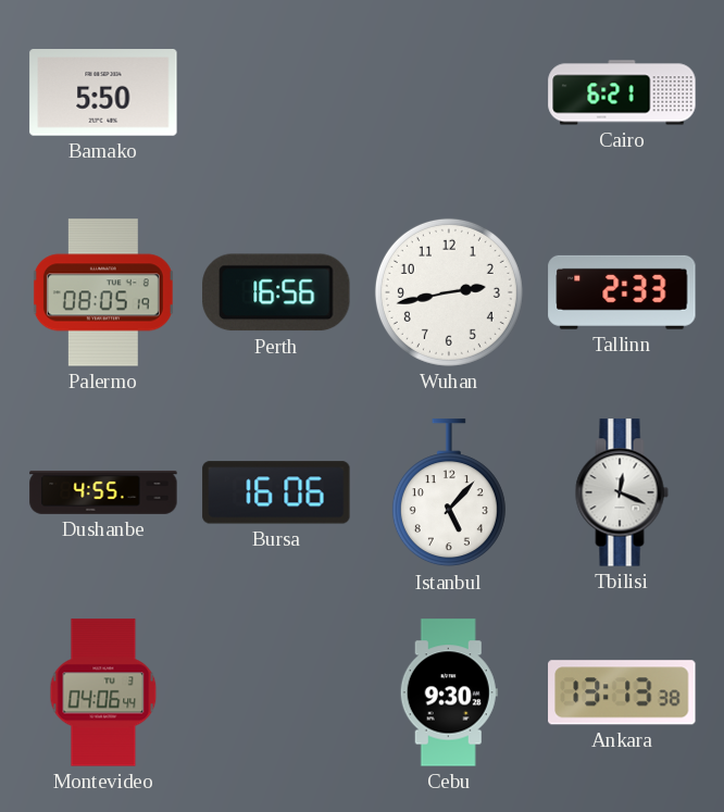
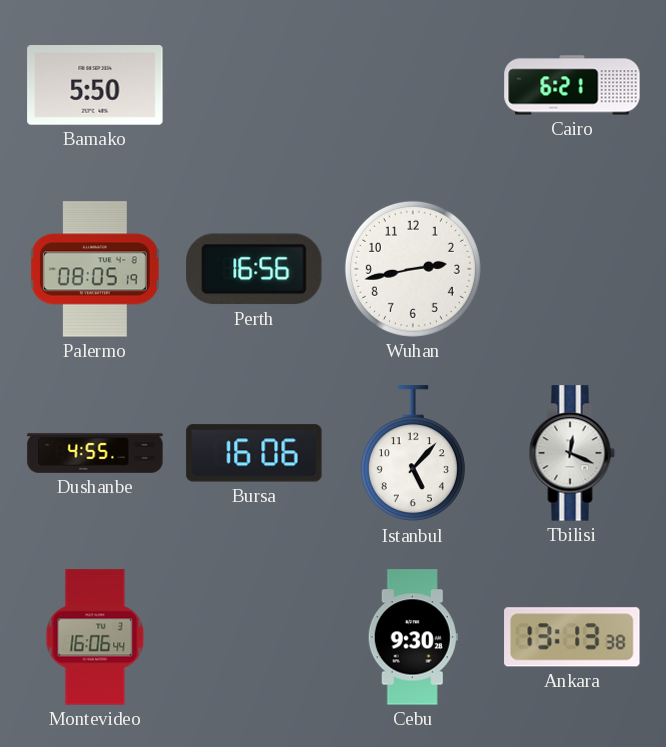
Tallinn: 2:33 -> none
Montevideo: 04:06 -> 16:06
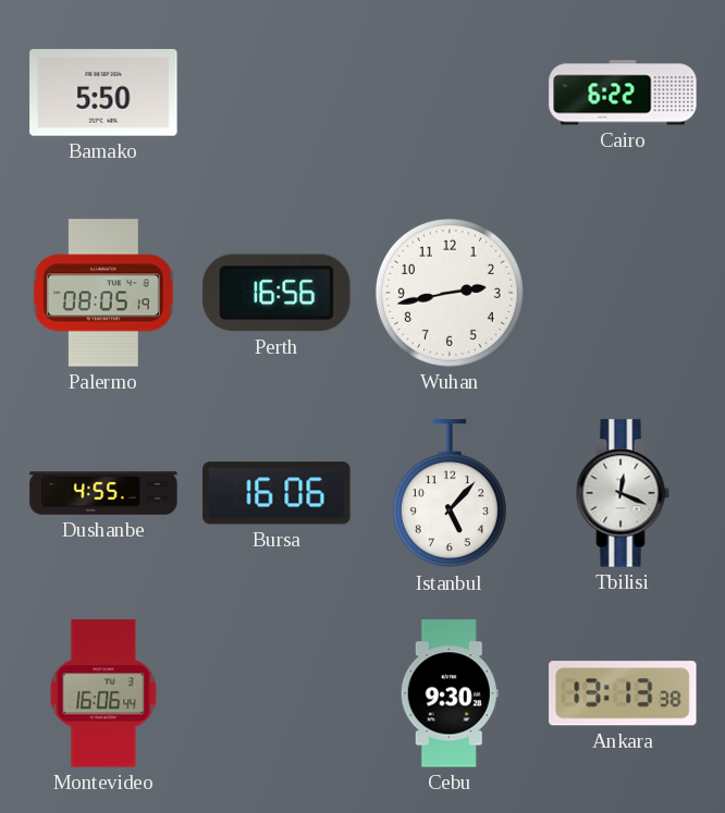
Cairo: 6:21 -> 6:22
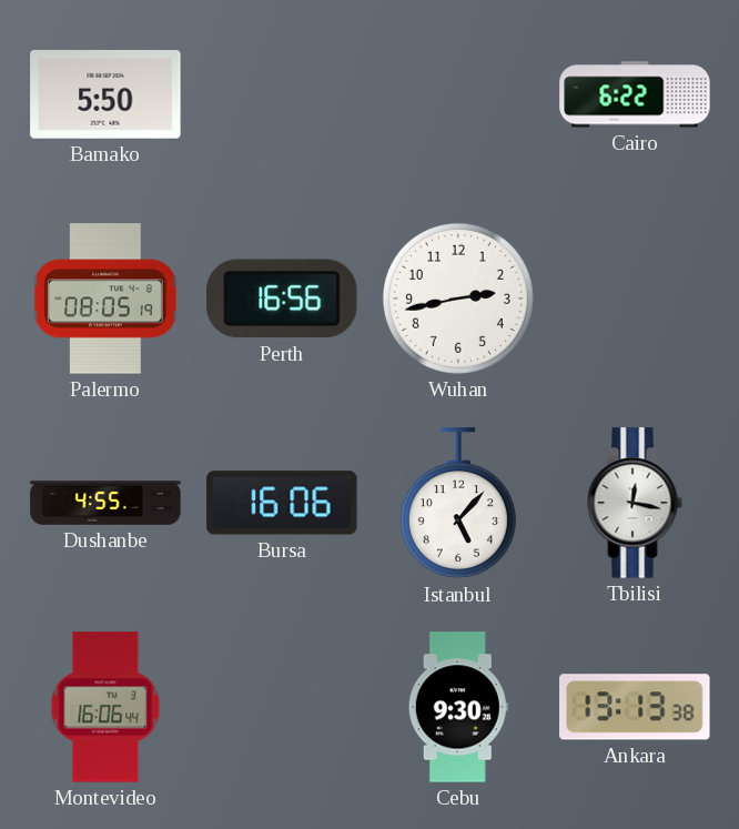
Tbilisi: 12:19 -> 12:17
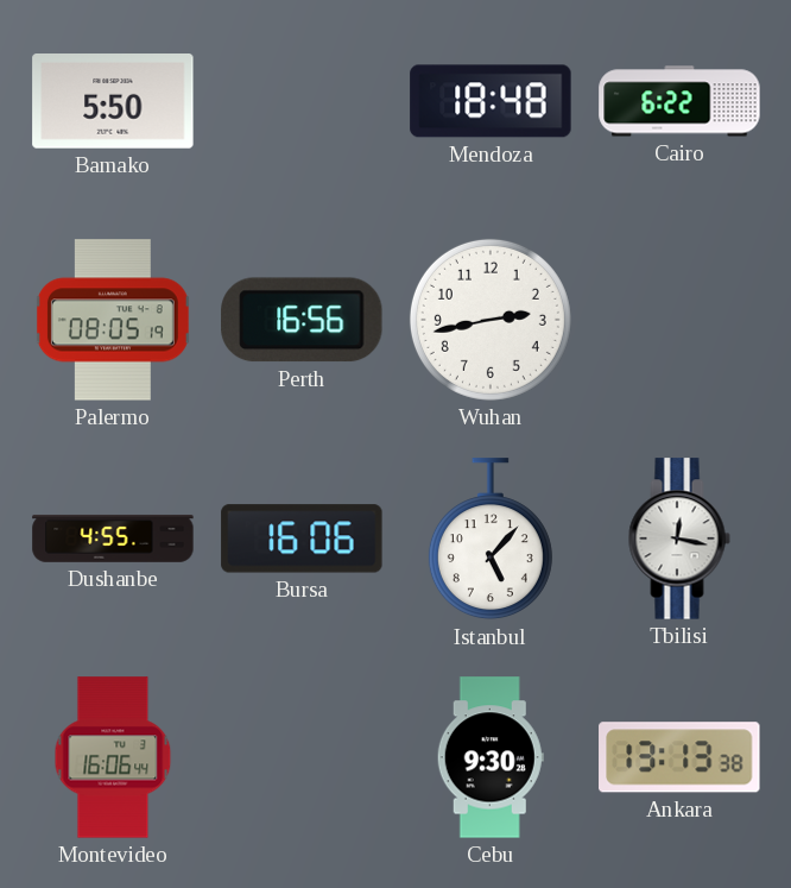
Mendoza: none -> 18:48
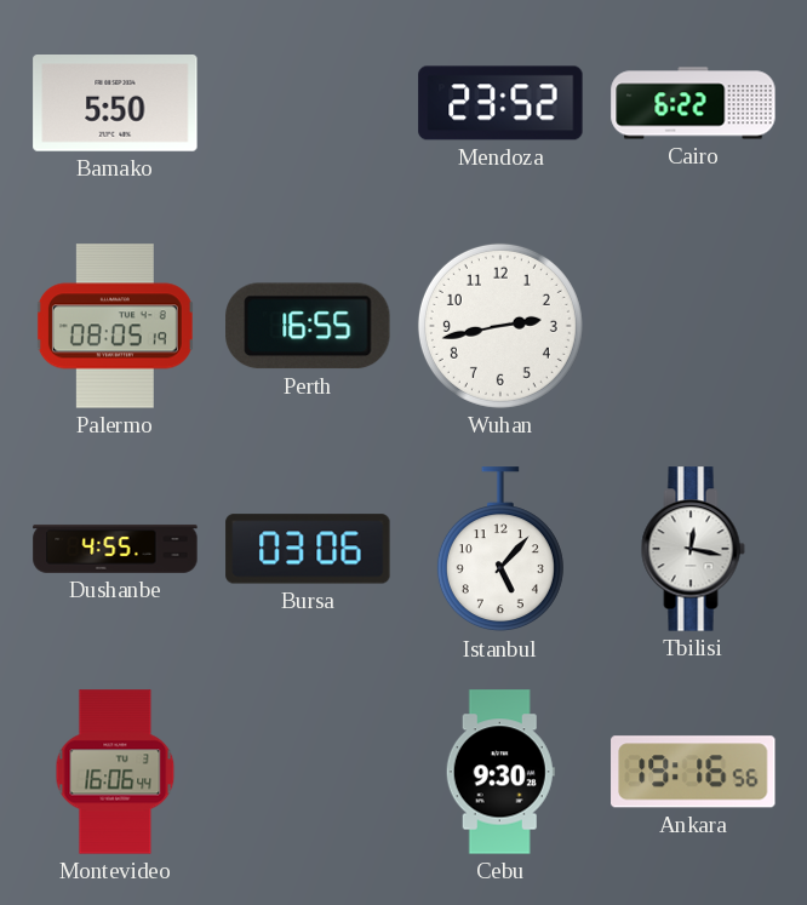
Mendoza: 18:48 -> 23:52
Perth: 16:56 -> 16:55
Bursa: 16:06 -> 03:06
Ankara: 13:13 -> 19:16
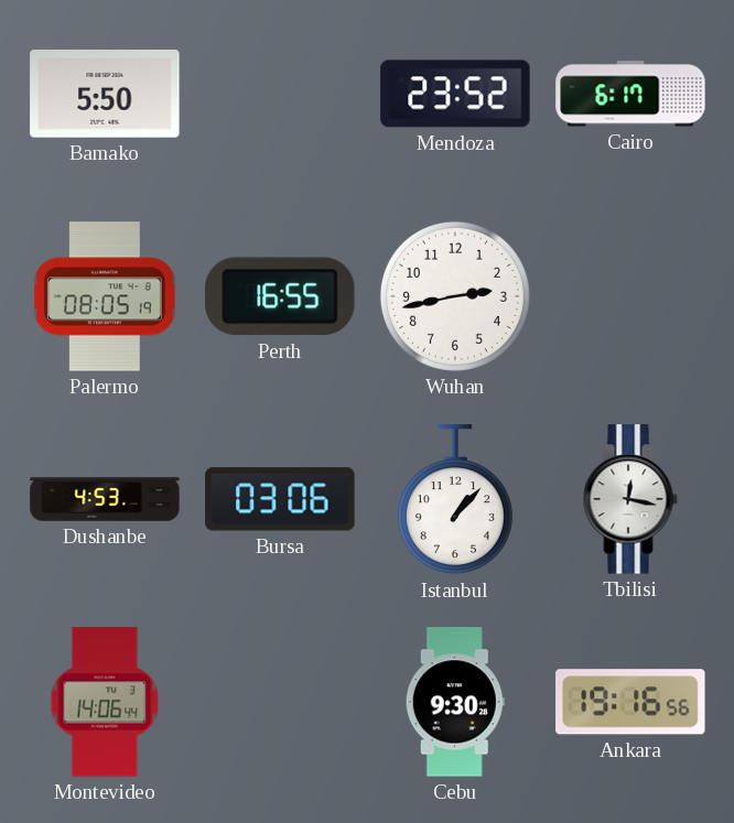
Cairo: 6:22 -> 6:17
Dushanbe: 4:55 -> 4:53
Istanbul: 5:07 -> 1:07
Montevideo: 16:06 -> 14:06
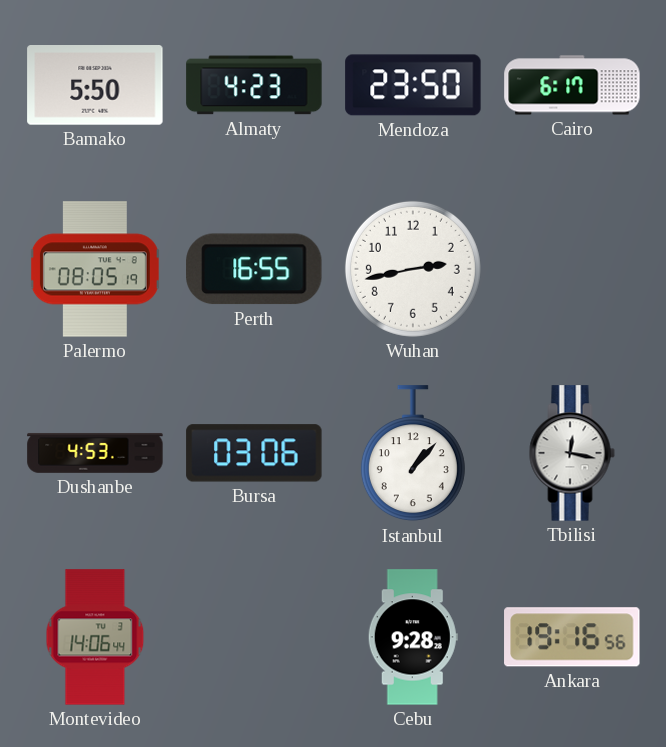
Almaty: none -> 4:23
Mendoza: 23:52 -> 23:50
Cebu: 9:30 -> 9:28
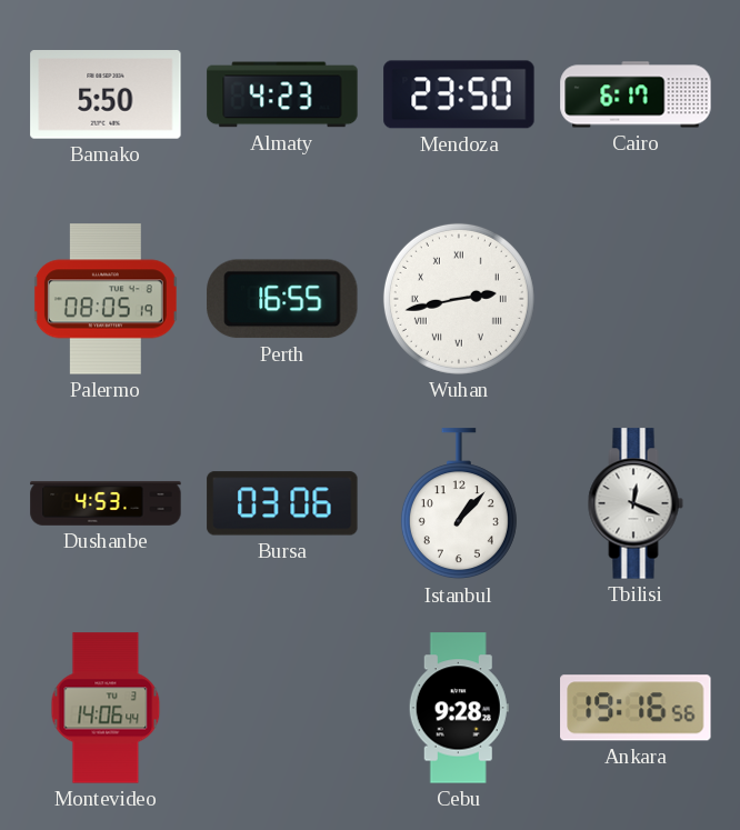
Wuhan numerals: Arabic -> Roman
Tbilisi: 12:17 -> 12:19
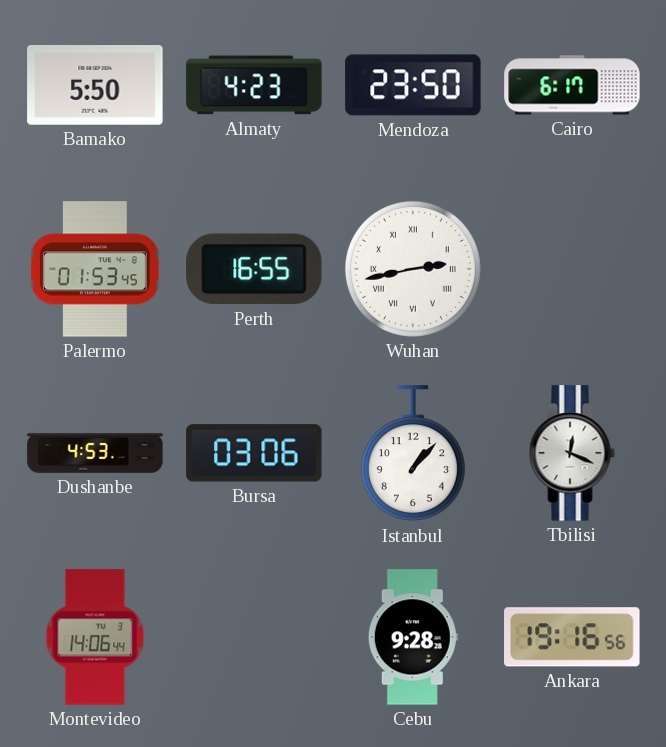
Palermo: 08:05 -> 01:53
